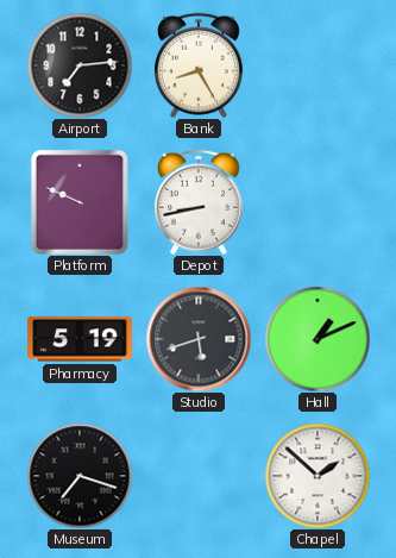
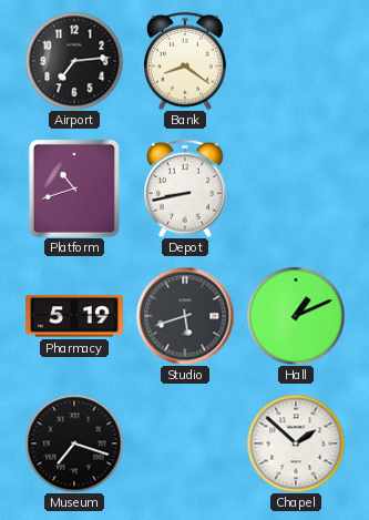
Bank: 8:25 -> 8:21
Platform: 9:49 -> 10:42
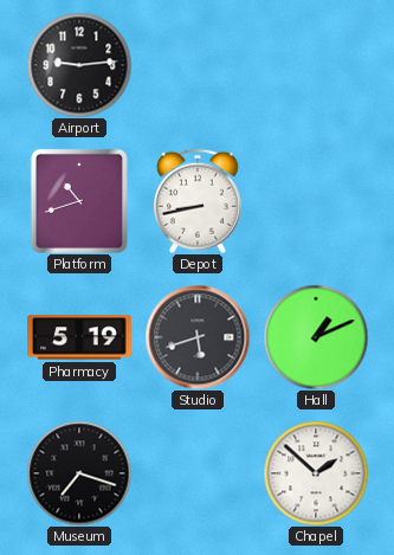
Airport: 7:14 -> 9:14
Bank: 8:21 -> none
